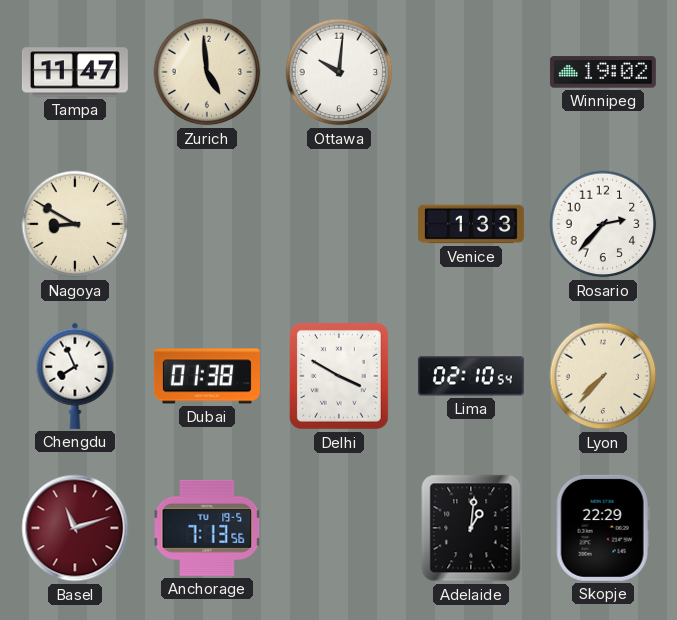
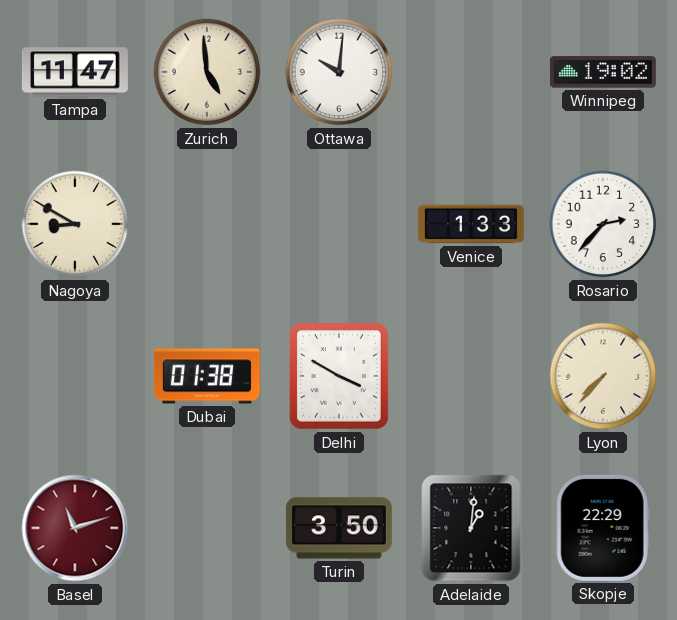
Chengdu: 7:56 -> none
Lima: 02:10 -> none
Anchorage: 7:13 -> none
Turin: none -> 3:50
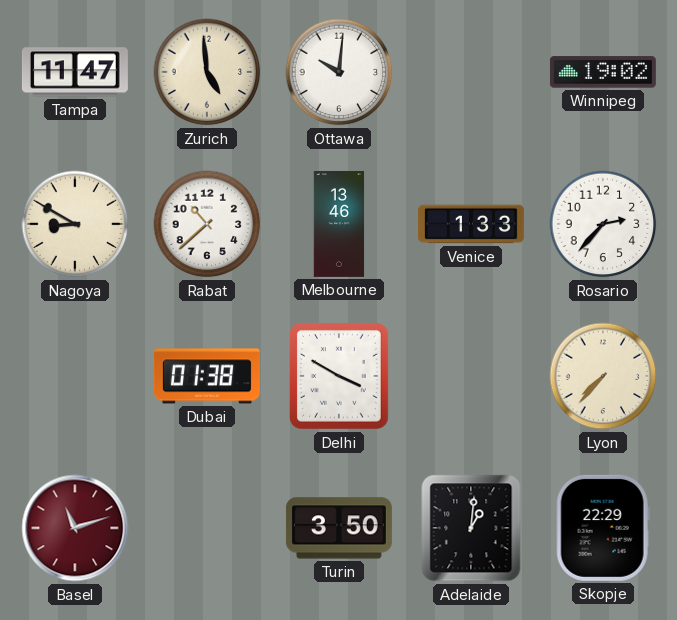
Rabat: none -> 10:38
Melbourne: none -> 13:46
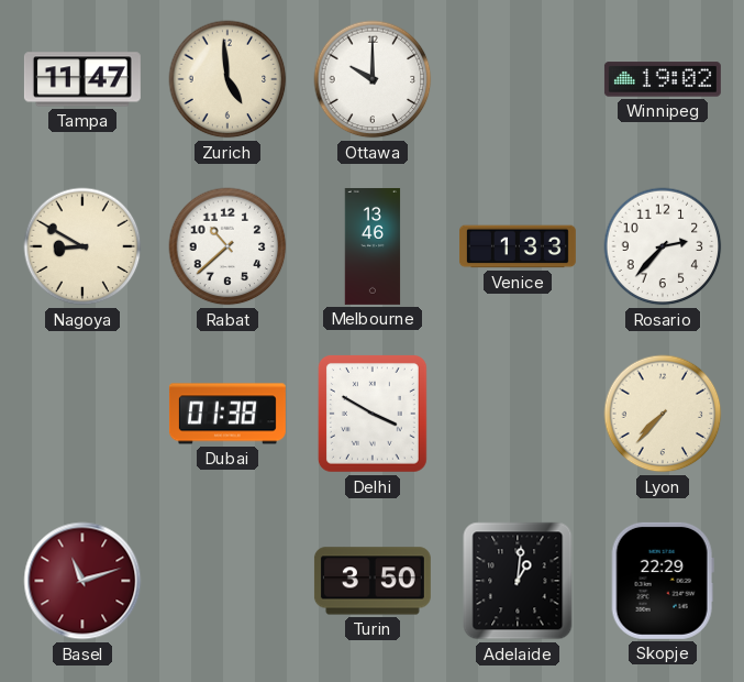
Ottawa: 10:01 -> 10:00
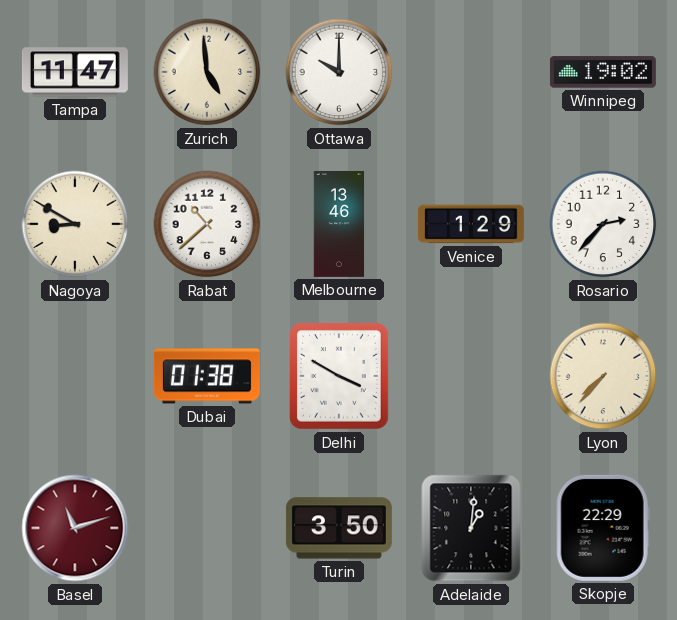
Venice: 1:33 -> 1:29
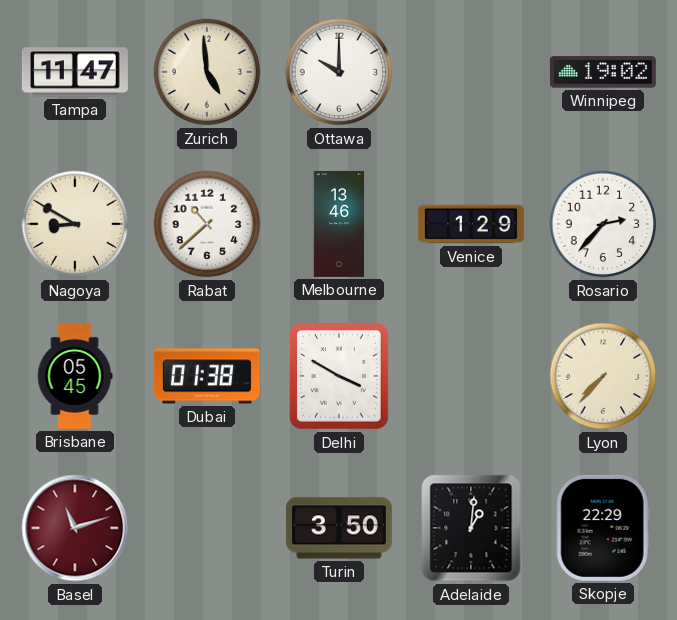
Brisbane: none -> 05:45
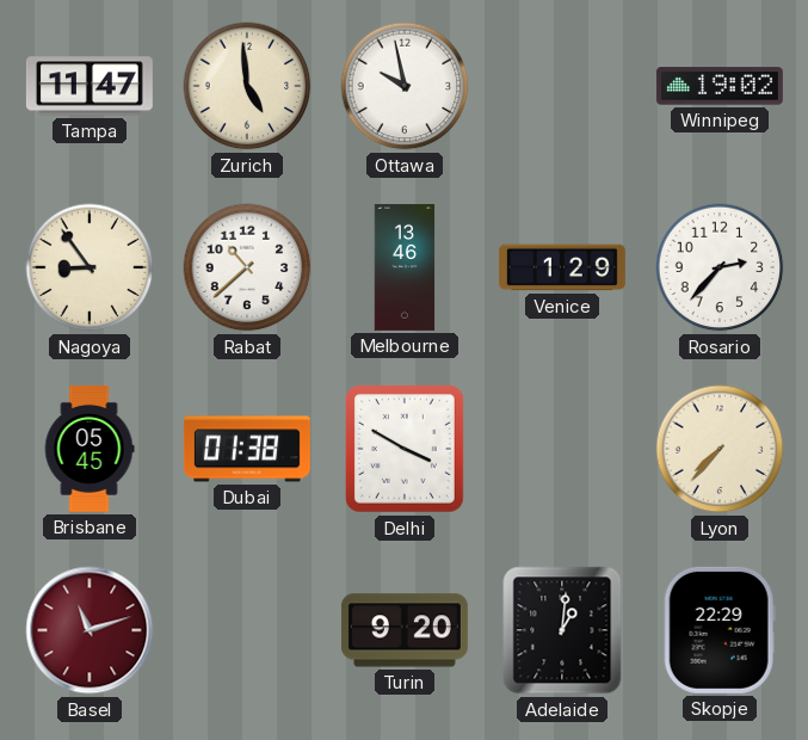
Ottawa: 10:00 -> 9:58
Nagoya: 8:50 -> 8:54
Turin: 3:50 -> 9:20
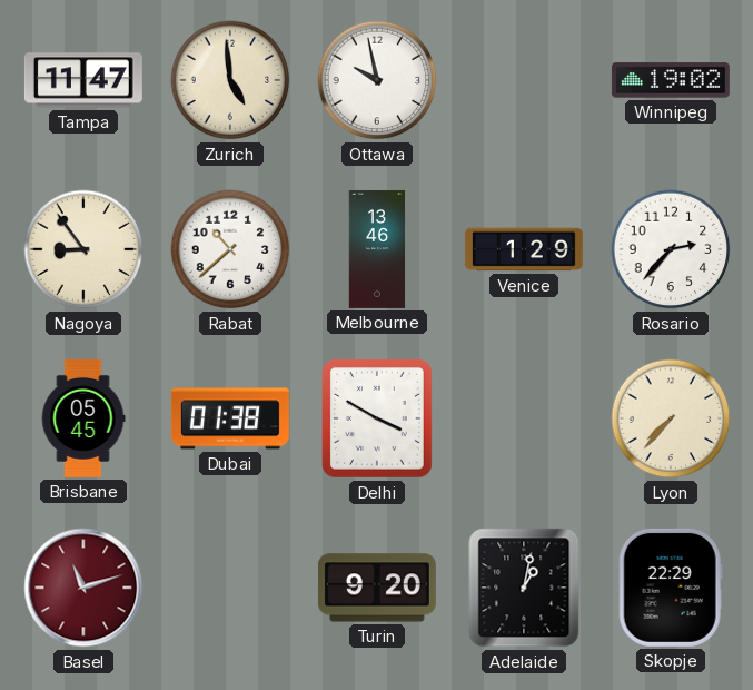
Adelaide: 1:01 -> 1:02
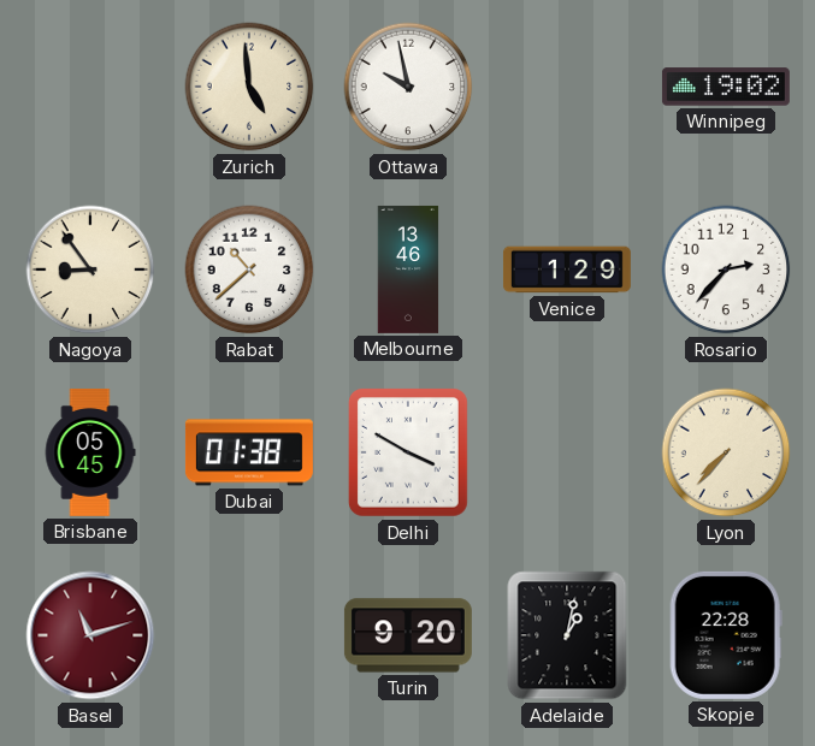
Tampa: 11:47 -> none
Skopje: 22:29 -> 22:28
